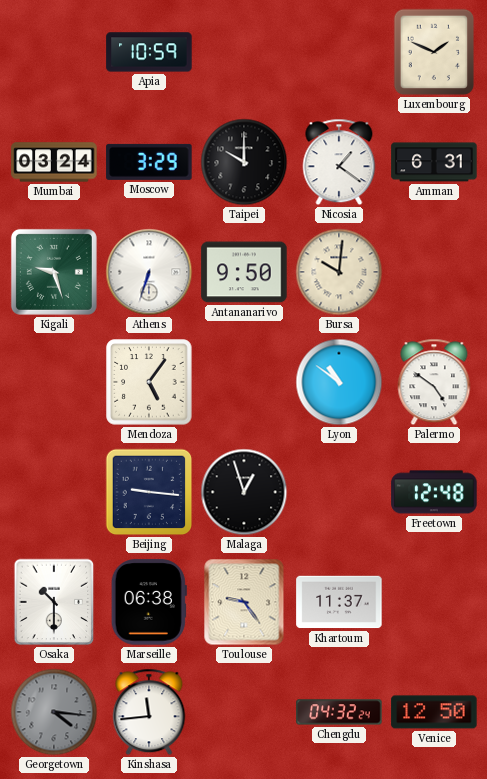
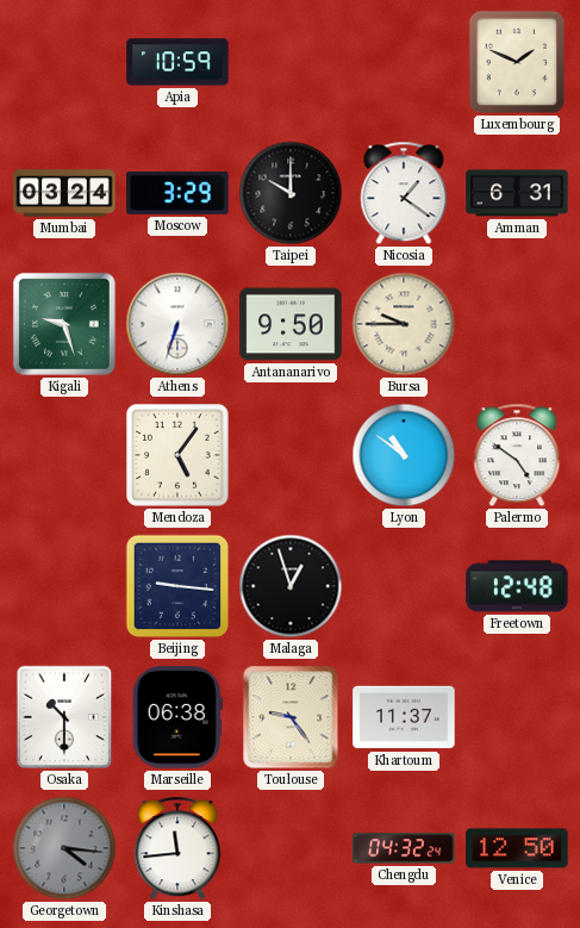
Bursa: 10:01 -> 9:45
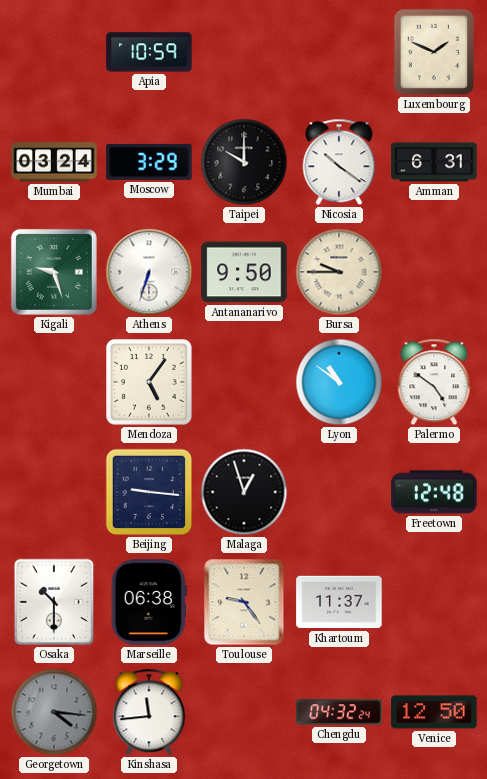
Nicosia: 1:21 -> 10:21
